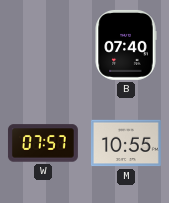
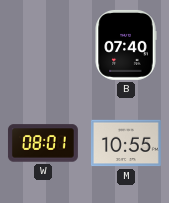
W: 07:57 -> 08:01
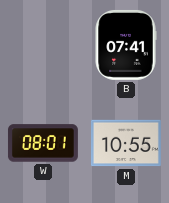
B: 07:40 -> 07:41
